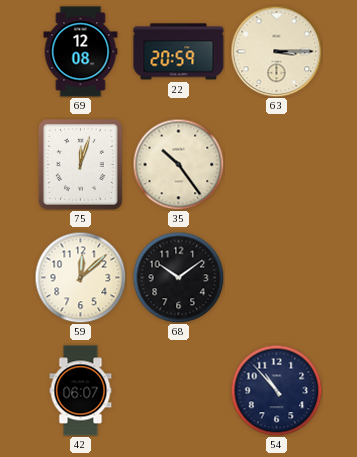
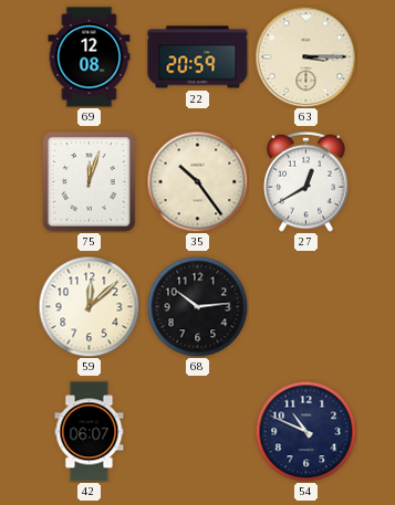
27: none -> 12:40
68: 10:09 -> 10:14
54: 10:53 -> 10:49
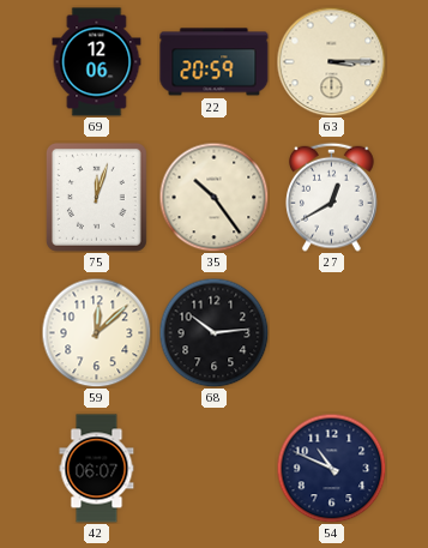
69: 12:08 -> 12:06
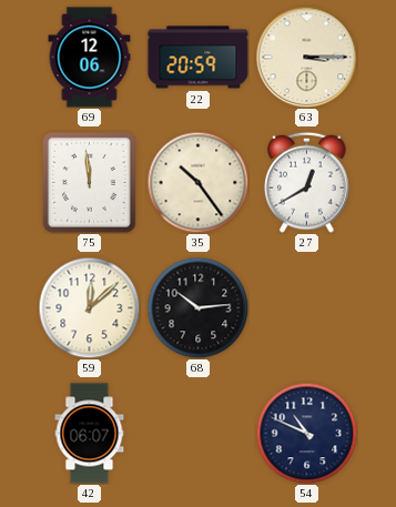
75: 12:03 -> 11:59
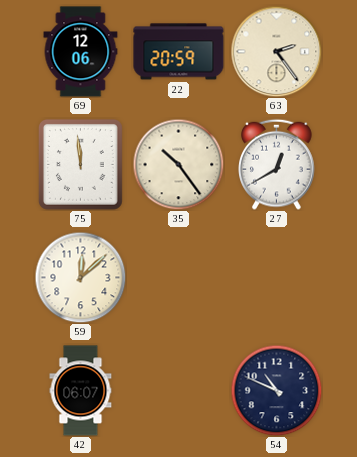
63: 3:15 -> 2:24
68: 10:14 -> none
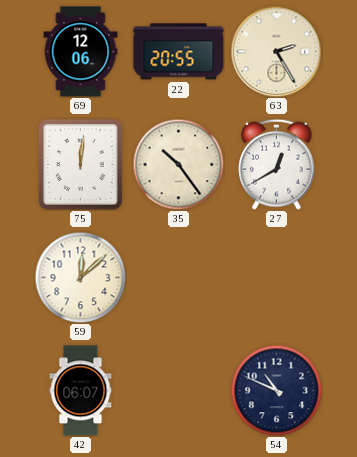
22: 20:59 -> 20:55
63: 2:24 -> 2:25
75: 11:59 -> 12:01
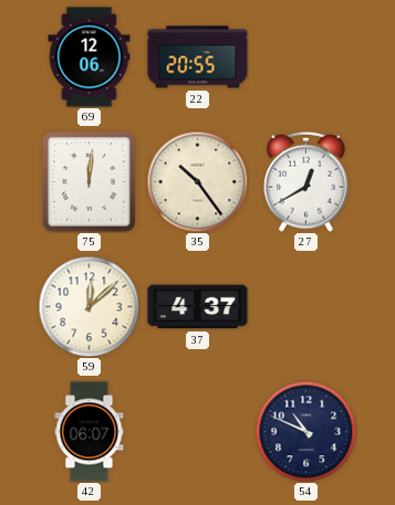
63: 2:25 -> none
37: none -> 4:37
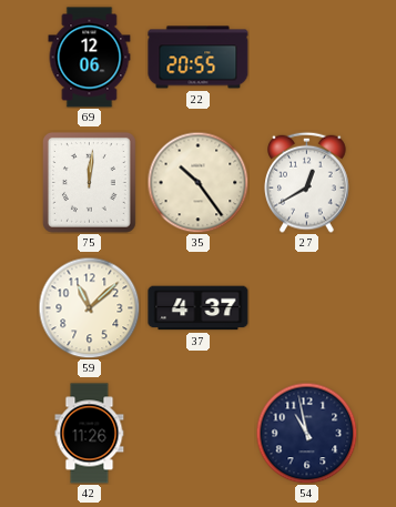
59: 12:08 -> 11:08
42: 06:07 -> 11:26
54: 10:49 -> 10:58
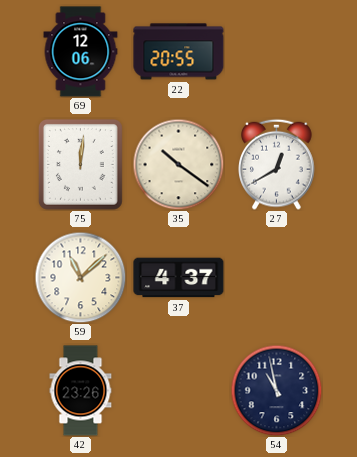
35: 10:24 -> 10:21
42: 11:26 -> 23:26
